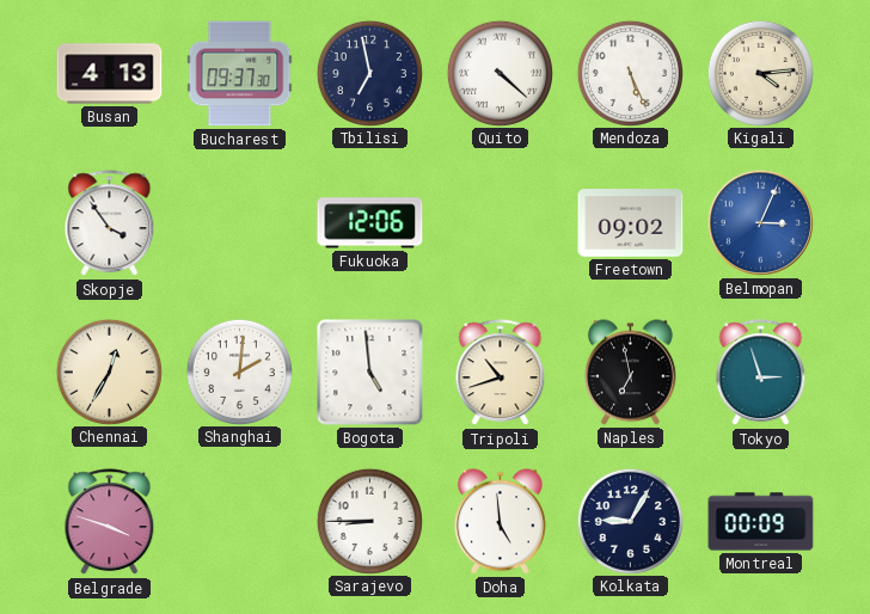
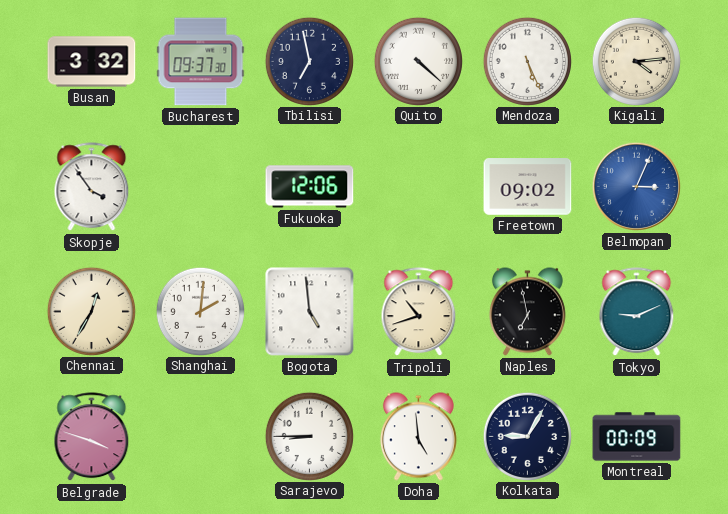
Busan: 4:13 -> 3:32
Tokyo: 2:57 -> 9:11
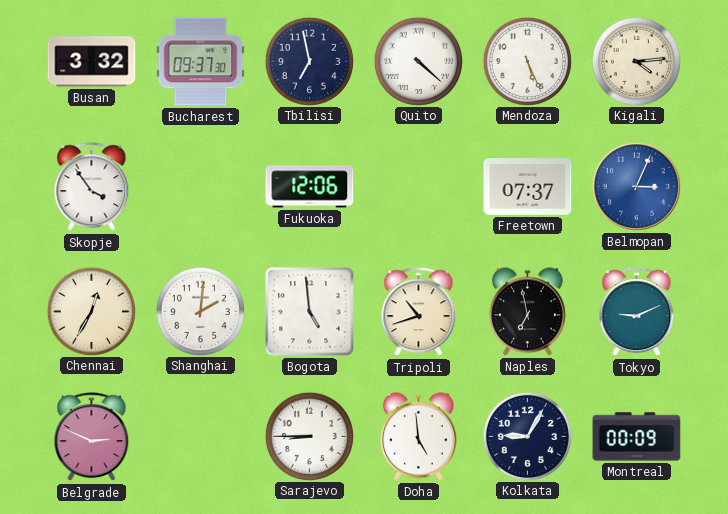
Freetown: 09:02 -> 07:37
Belgrade: 3:48 -> 2:49
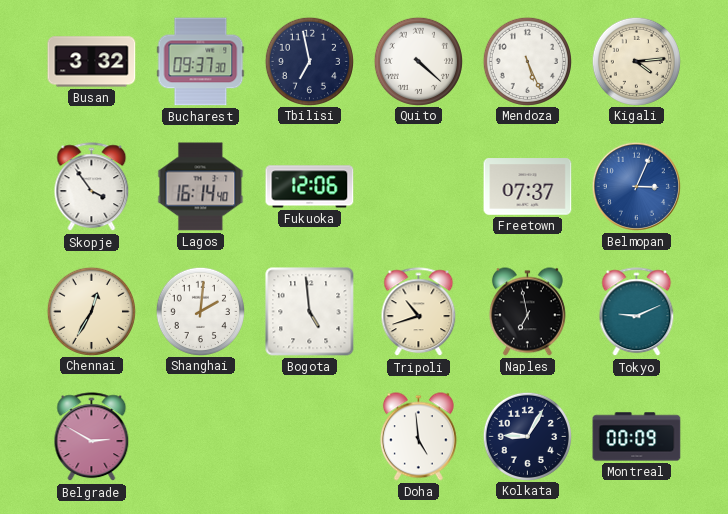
Lagos: none -> 16:14
Belgrade: 2:49 -> 2:50
Sarajevo: 8:45 -> none
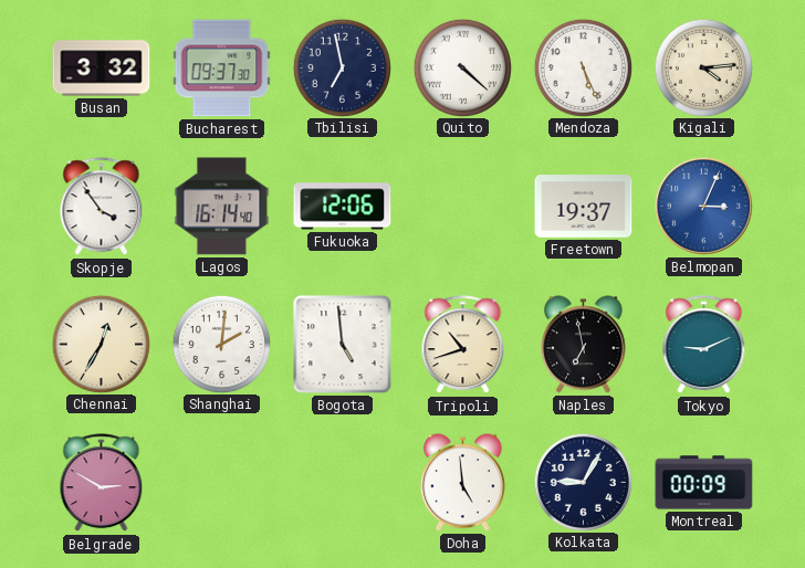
Freetown: 07:37 -> 19:37
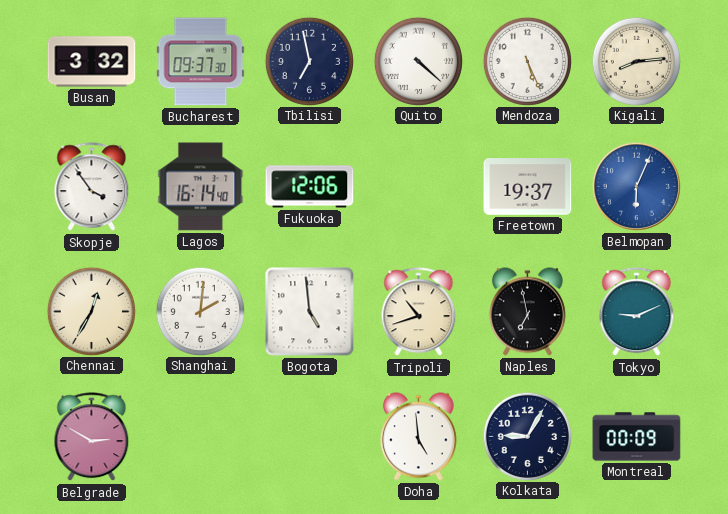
Kigali: 4:14 -> 8:14
Belmopan: 3:04 -> 6:04
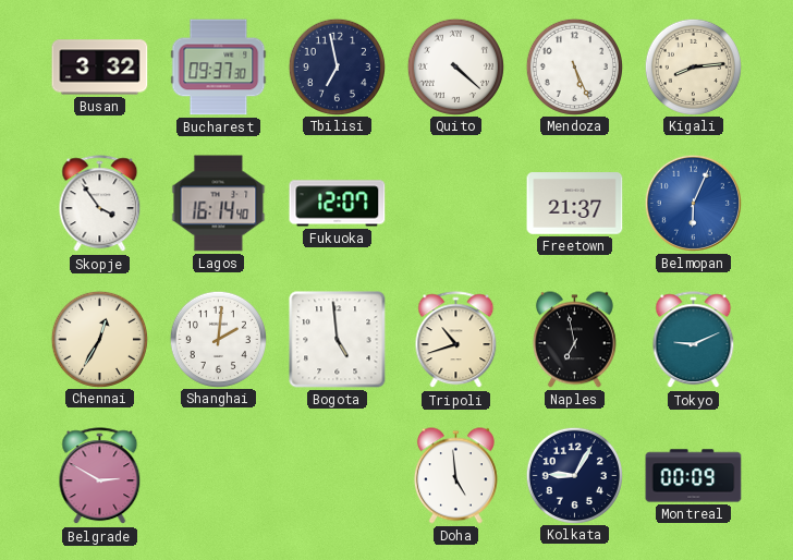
Fukuoka: 12:06 -> 12:07
Freetown: 19:37 -> 21:37
